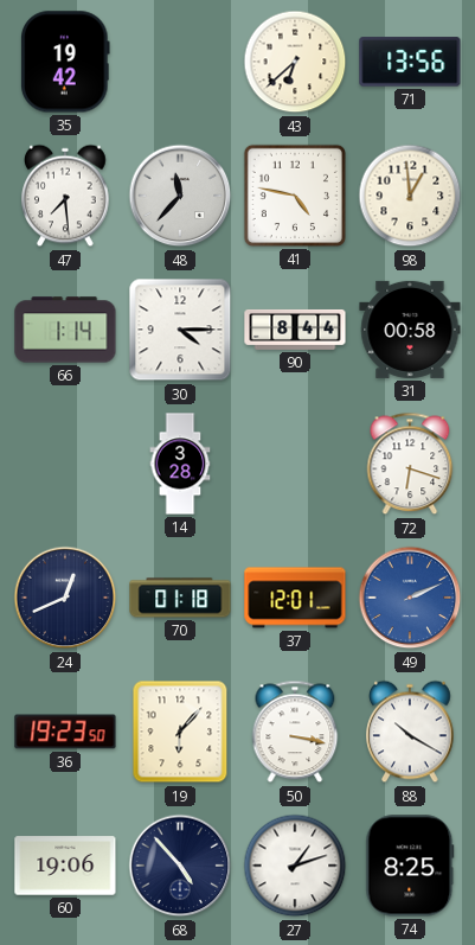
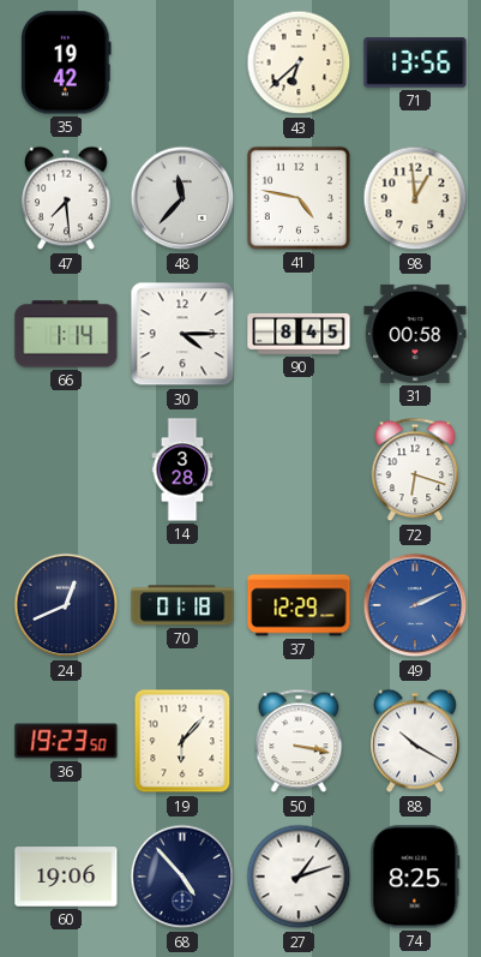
90: 8:44 -> 8:45
37: 12:01 -> 12:29
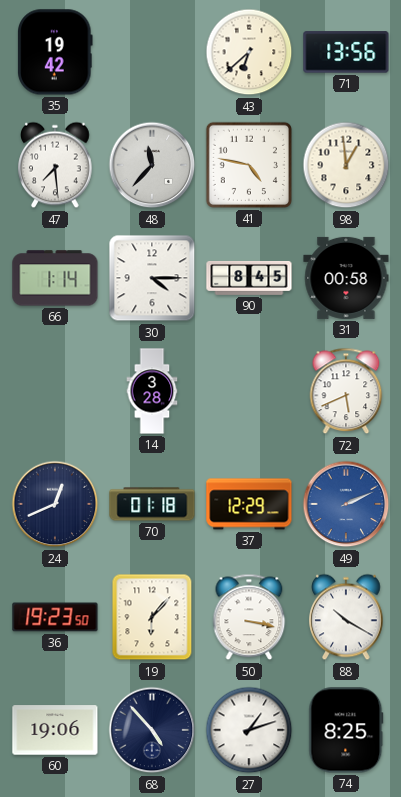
72: 6:18 -> 5:41
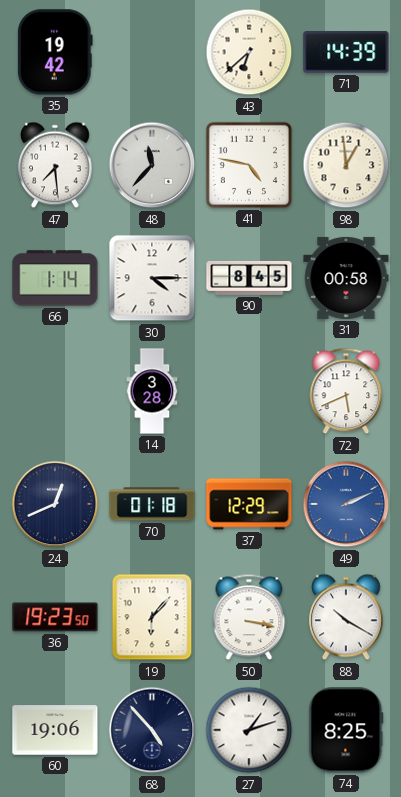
71: 13:56 -> 14:39
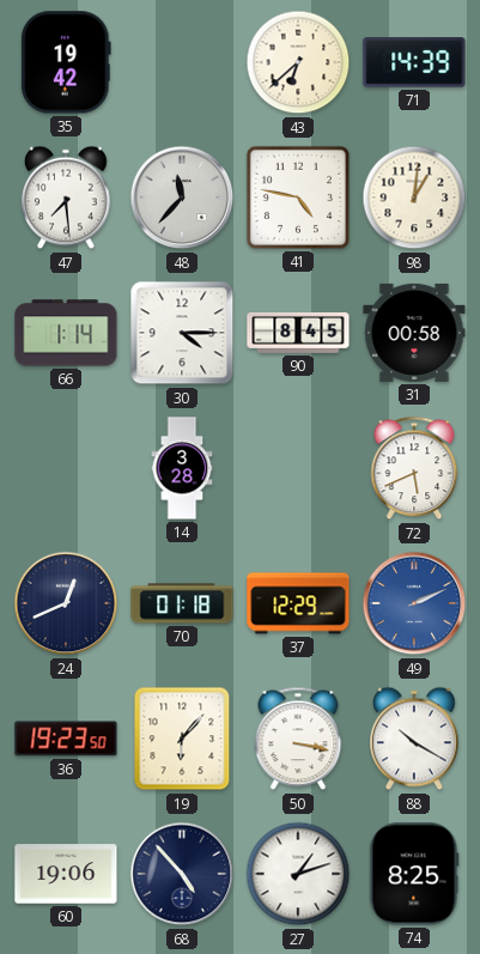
98: 12:59 -> 1:01
